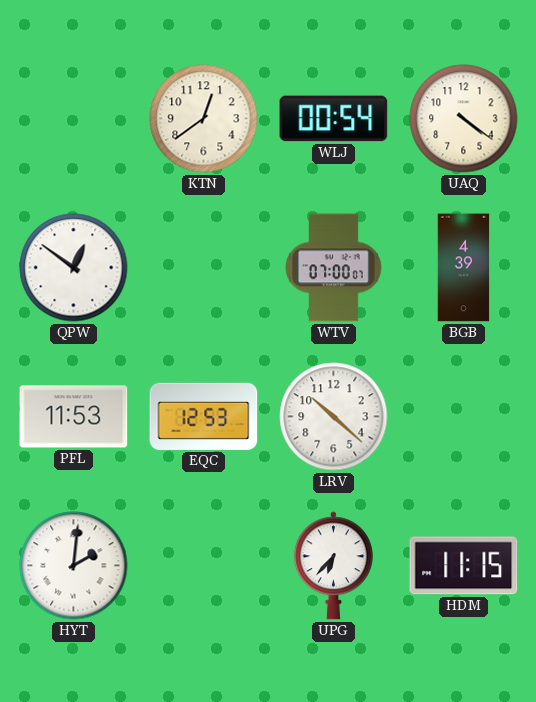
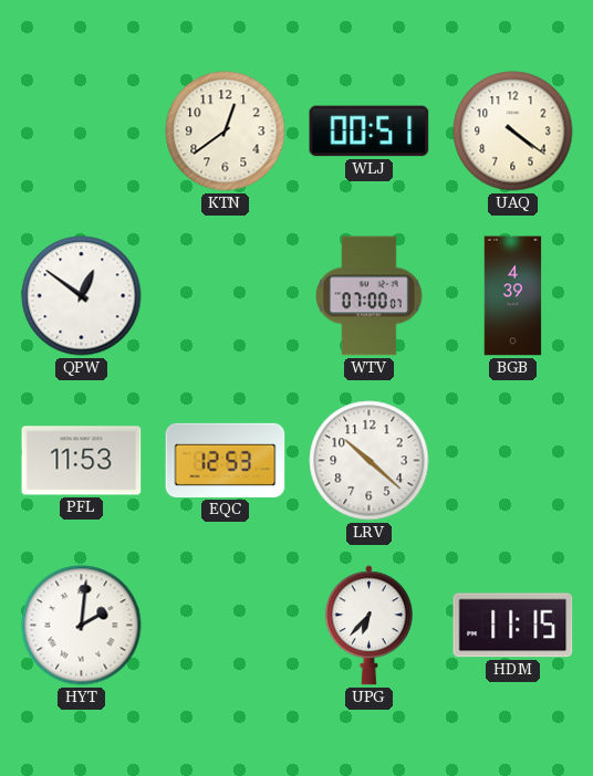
WLJ: 00:54 -> 00:51
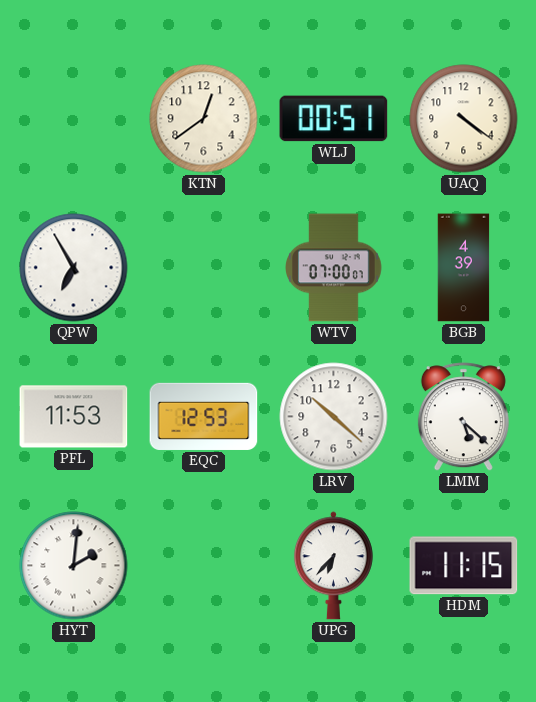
QPW: 12:51 -> 6:55
LMM: none -> 5:22
